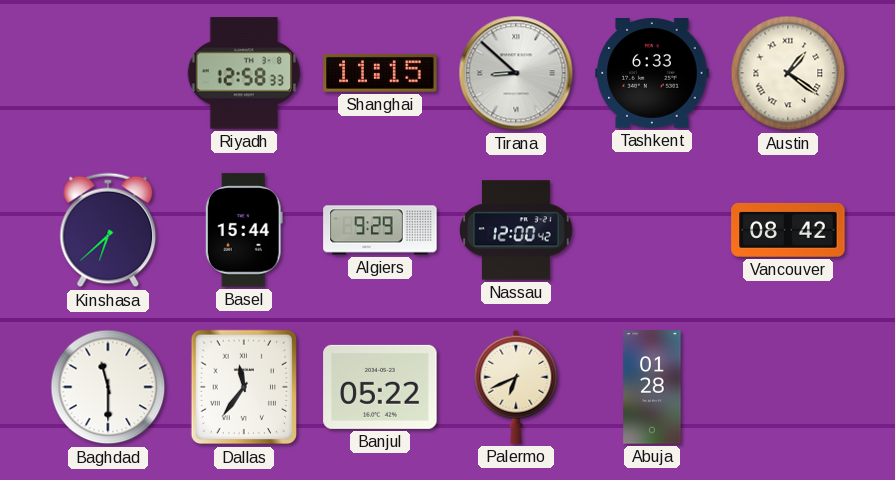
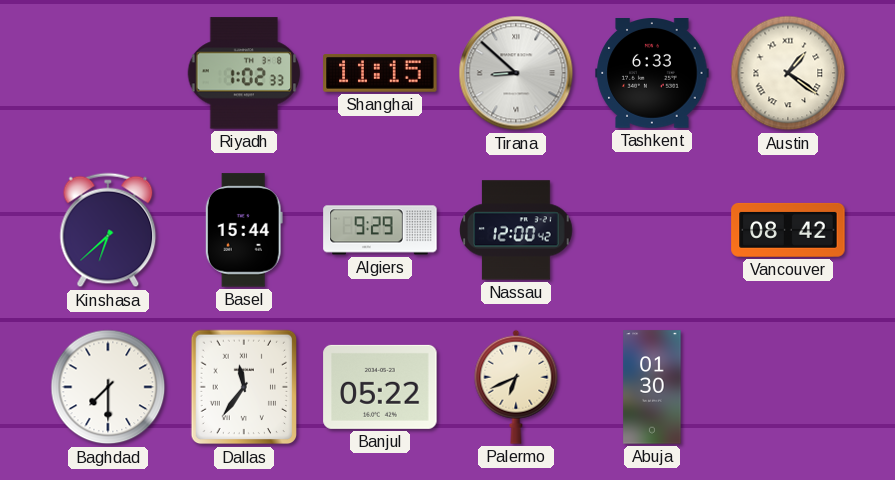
Riyadh: 12:58 -> 1:02
Baghdad: 11:30 -> 7:30
Abuja: 01:28 -> 01:30
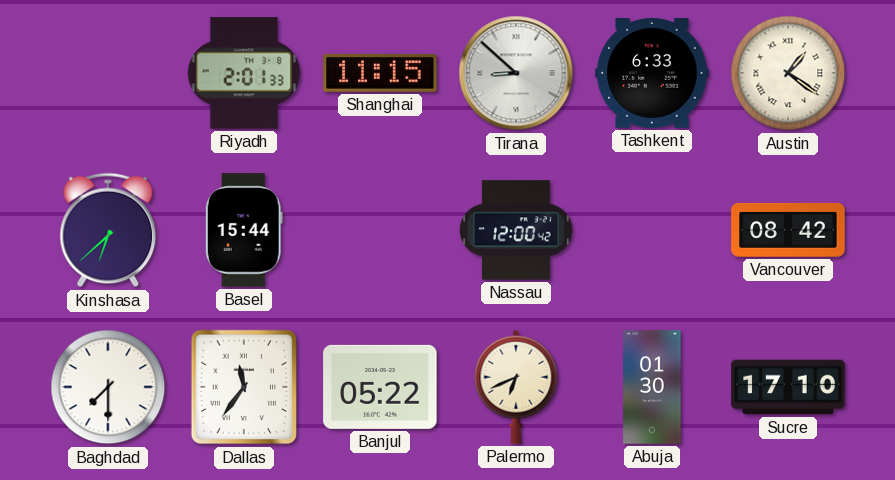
Riyadh: 1:02 -> 2:01
Algiers: 9:29 -> none
Sucre: none -> 17:10
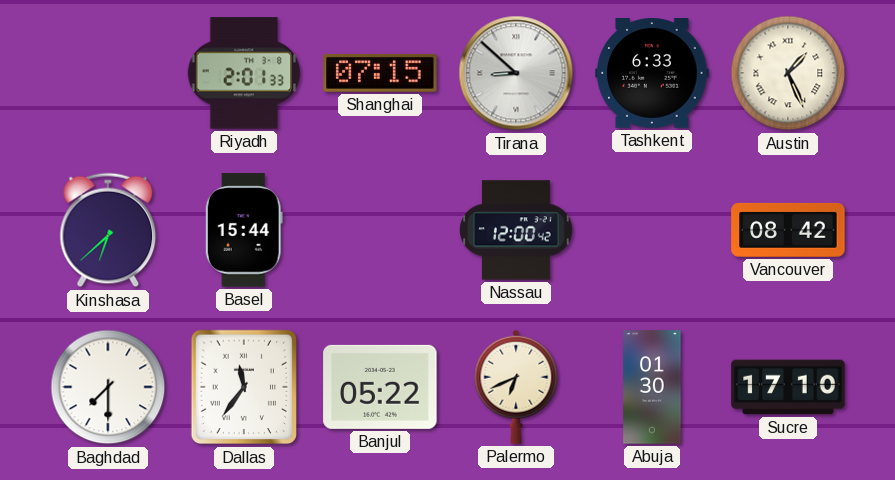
Shanghai: 11:15 -> 07:15
Austin: 1:21 -> 1:26
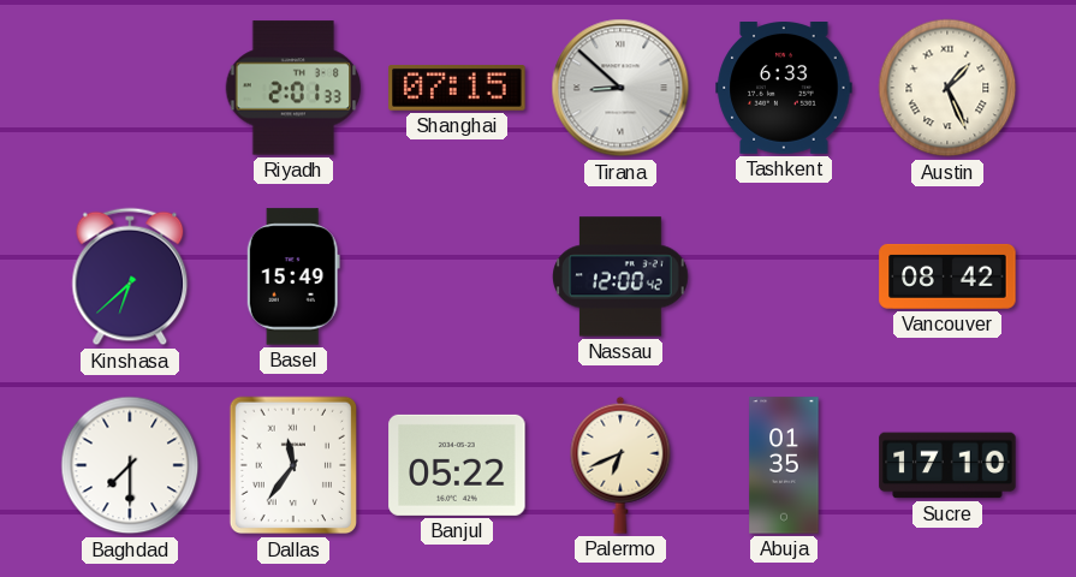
Basel: 15:44 -> 15:49
Abuja: 01:30 -> 01:35
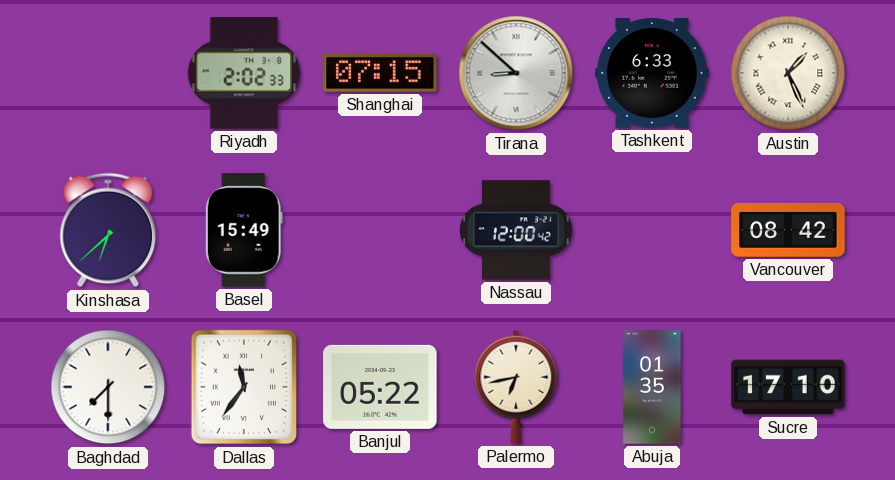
Riyadh: 2:01 -> 2:02
Palermo: 6:41 -> 6:43
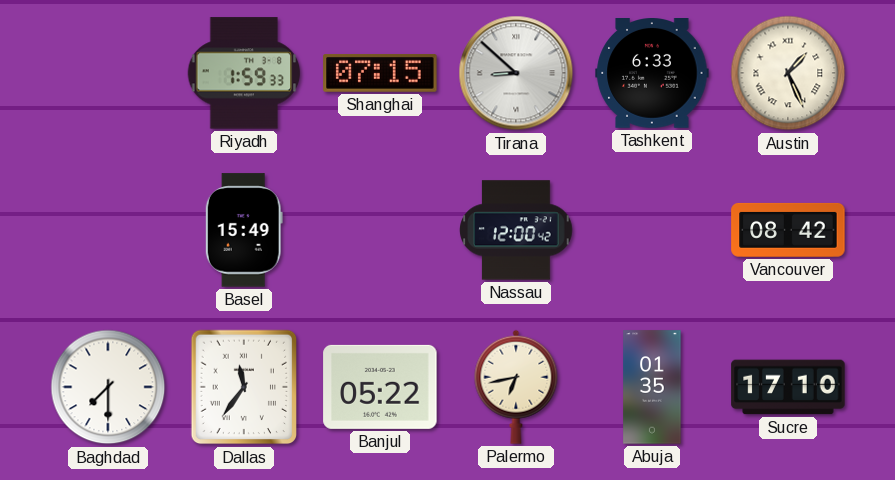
Riyadh: 2:02 -> 1:59
Kinshasa: 6:38 -> none
